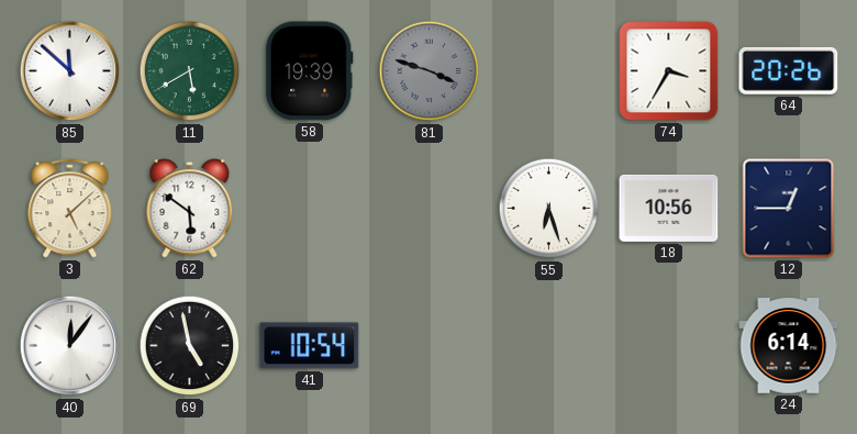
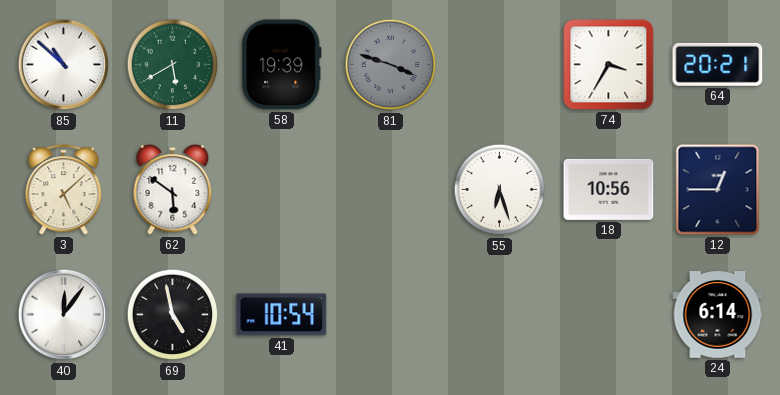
85: 11:52 -> 10:52
64: 20:26 -> 20:21
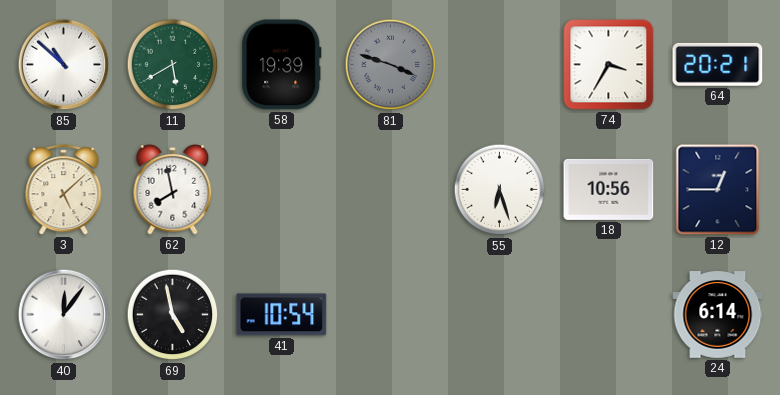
62: 5:51 -> 7:58
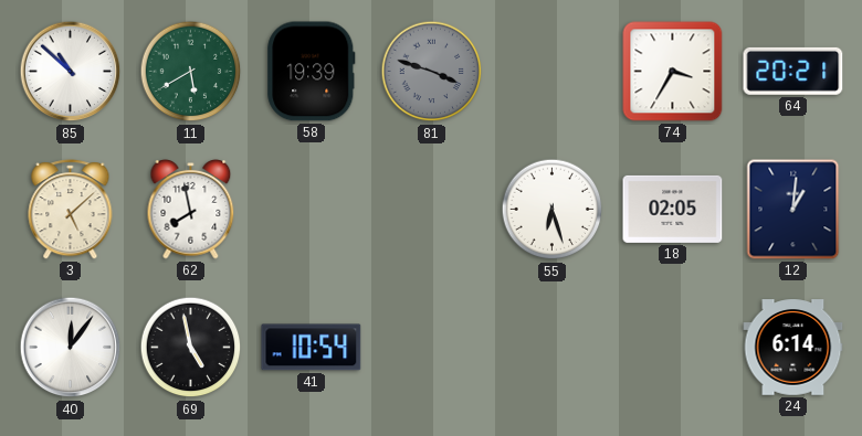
18: 10:56 -> 02:05
12: 12:45 -> 1:01
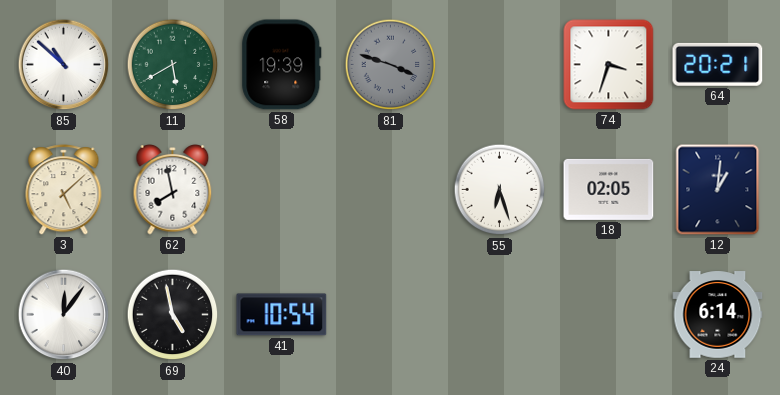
74: 3:35 -> 3:33
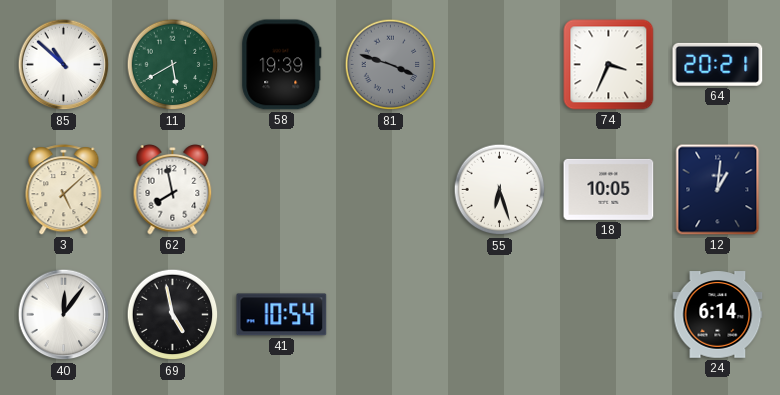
74: 3:33 -> 3:34
18: 02:05 -> 10:05
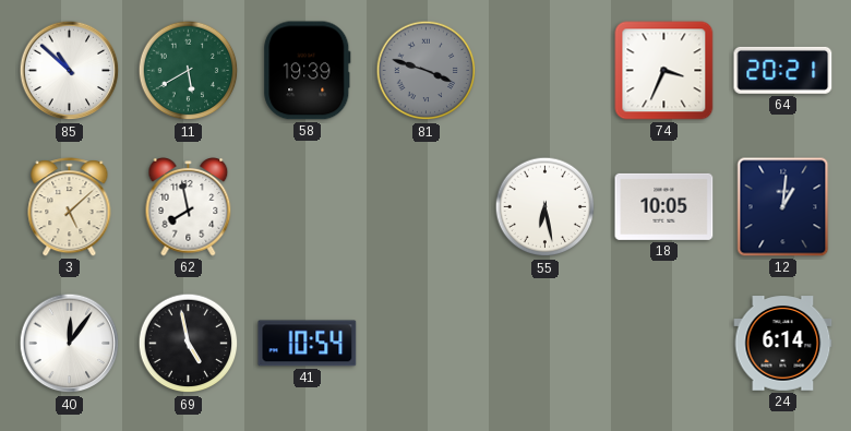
55: 6:27 -> 6:28
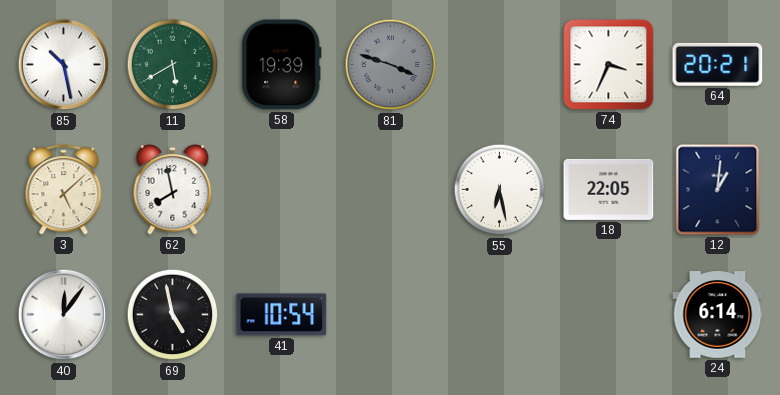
85: 10:52 -> 10:28
18: 10:05 -> 22:05
